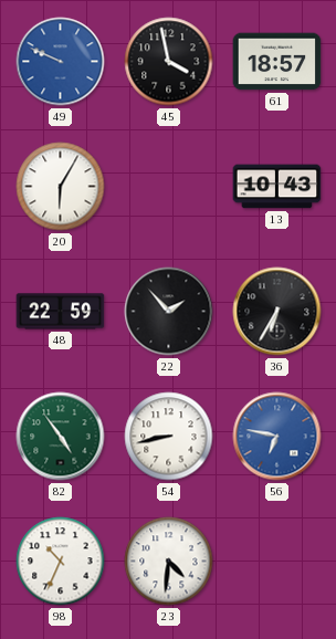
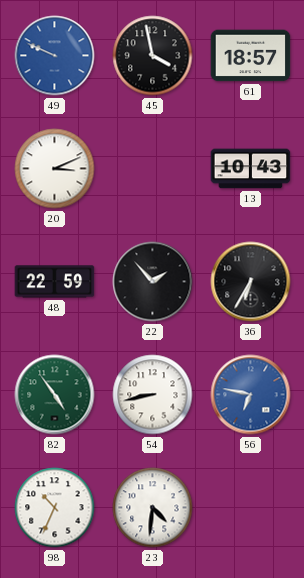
20: 6:05 -> 3:11
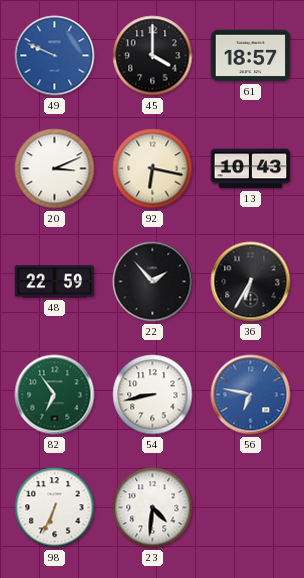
45: 3:58 -> 4:00
92: none -> 6:17
82: 4:54 -> 6:54
98: 10:34 -> 6:34
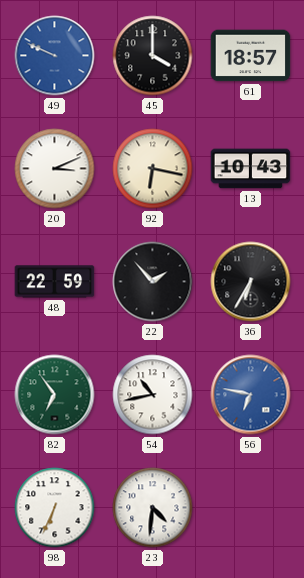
54: 8:43 -> 10:43
